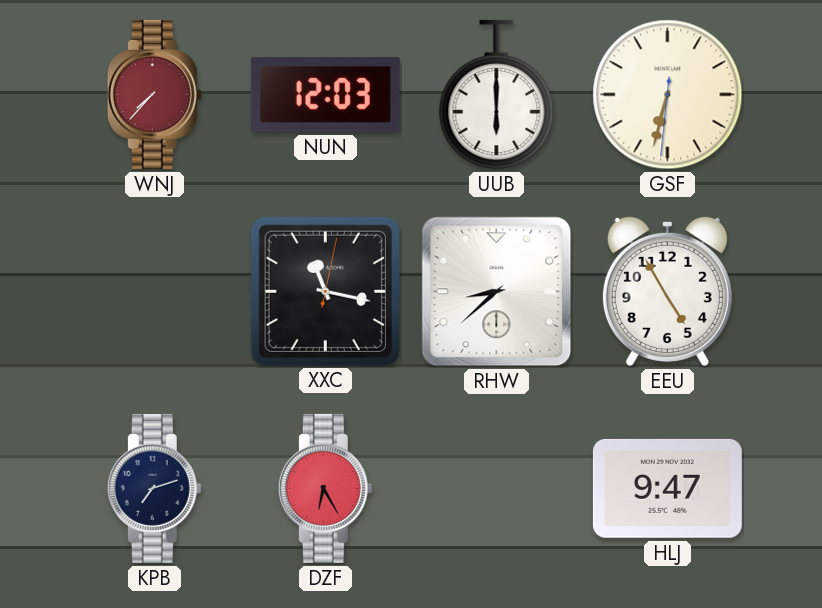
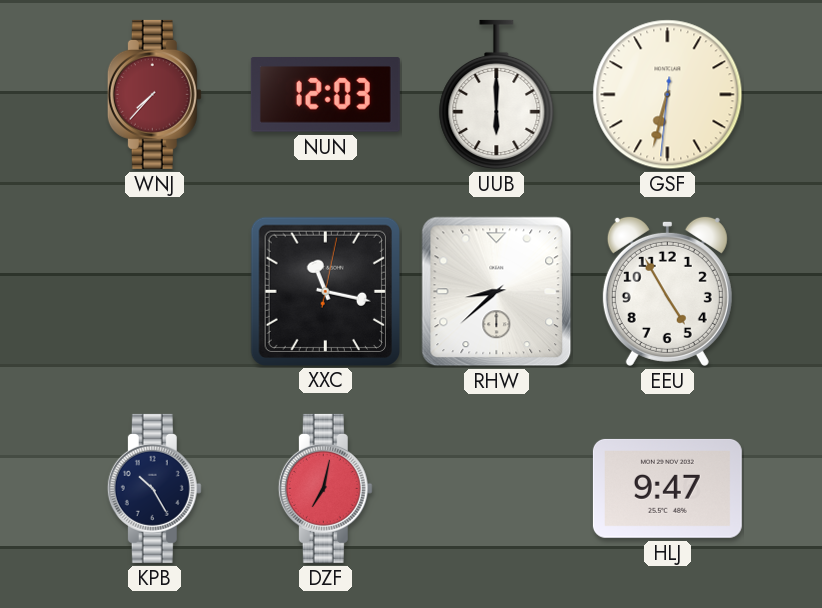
KPB: 7:12 -> 10:25
DZF: 6:25 -> 7:02
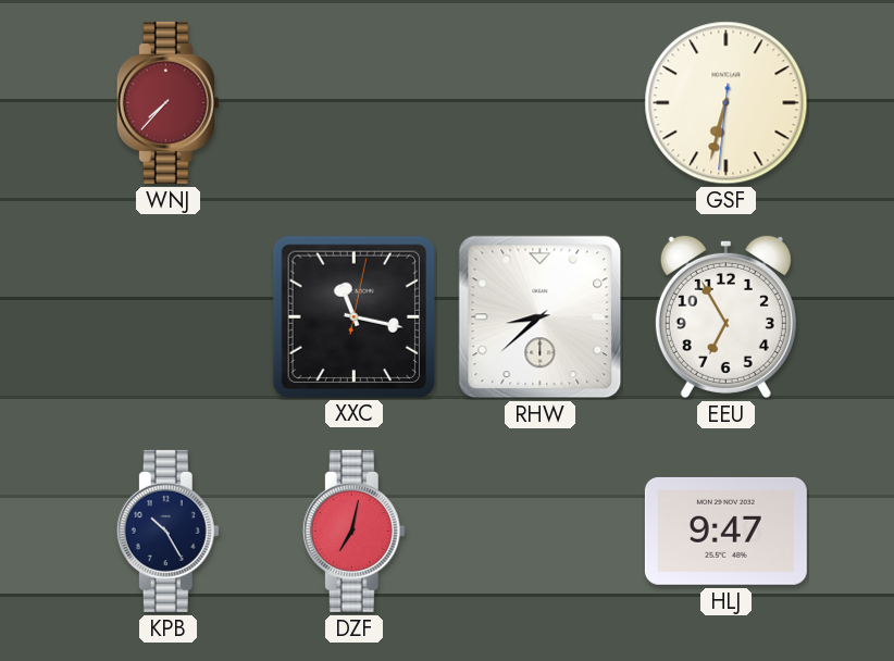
NUN: 12:03 -> none
UUB: 6:00 -> none
EEU: 4:55 -> 6:55
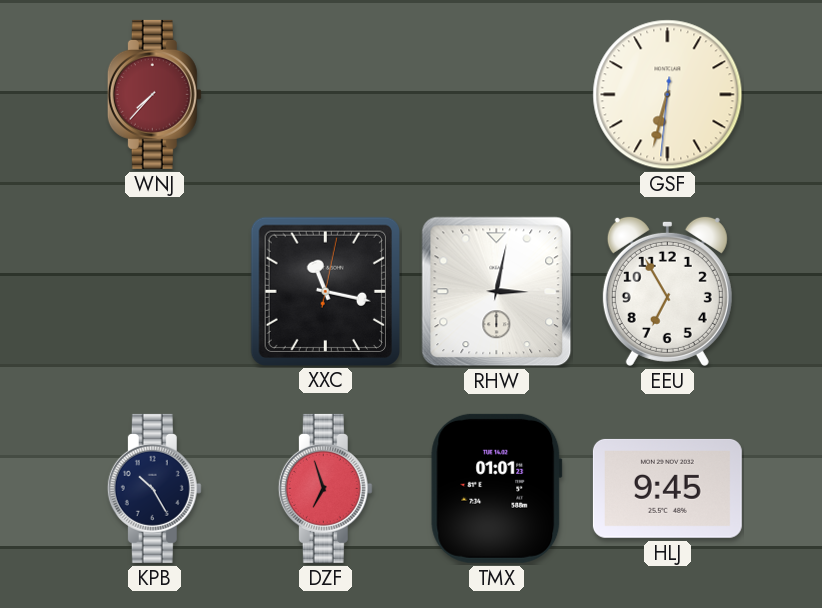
RHW: 8:38 -> 3:02
DZF: 7:02 -> 6:57
TMX: none -> 01:01
HLJ: 9:47 -> 9:45
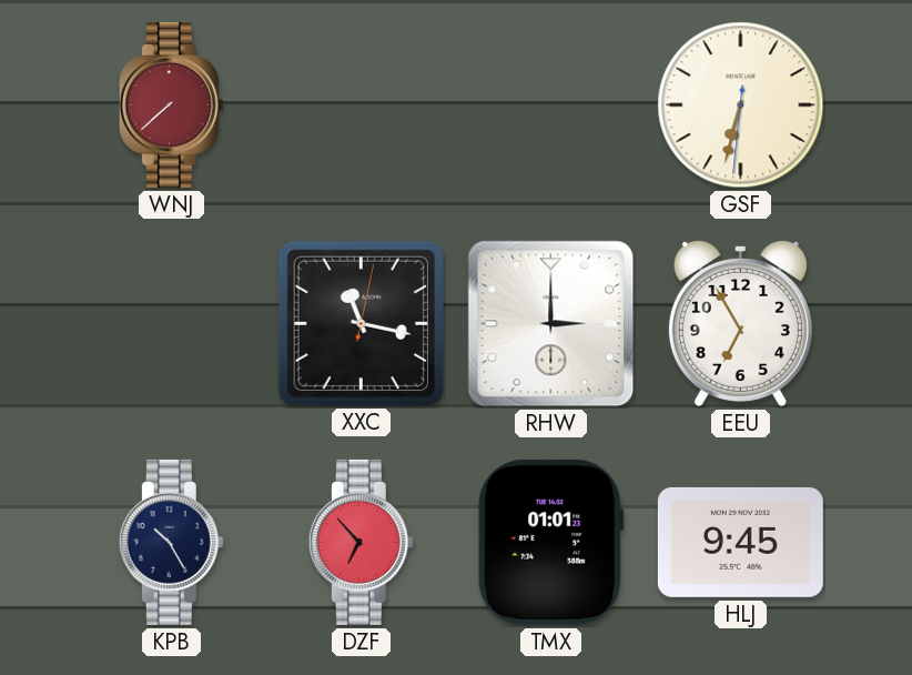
WNJ: 7:37 -> 7:38
RHW: 3:02 -> 3:00
DZF: 6:57 -> 6:53
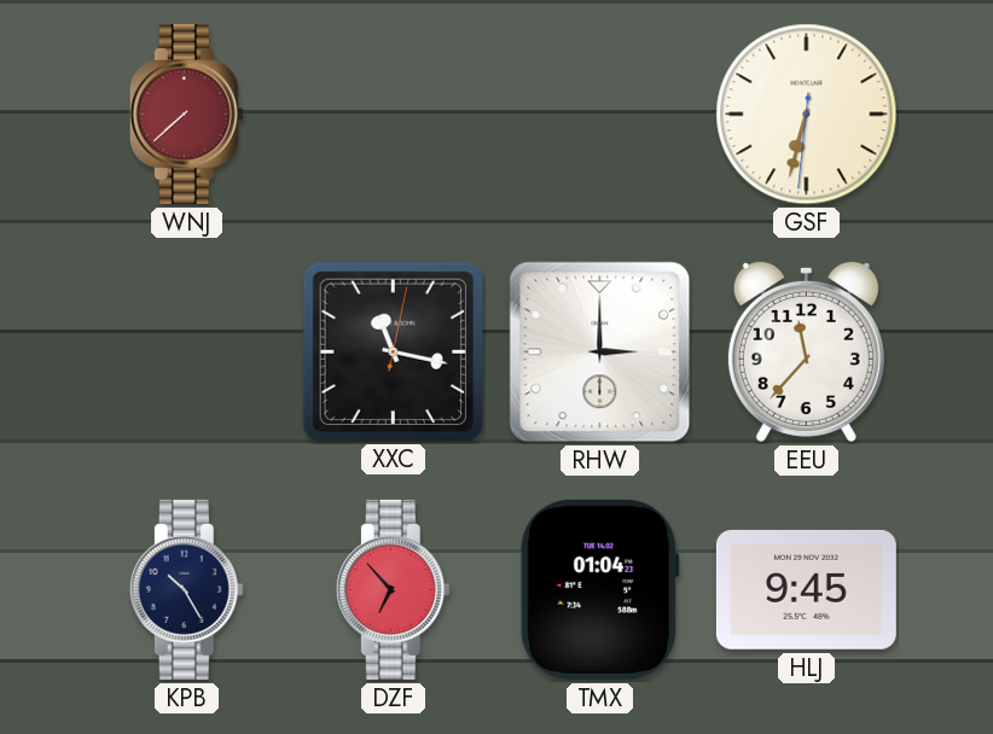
EEU: 6:55 -> 11:37
TMX: 01:01 -> 01:04
